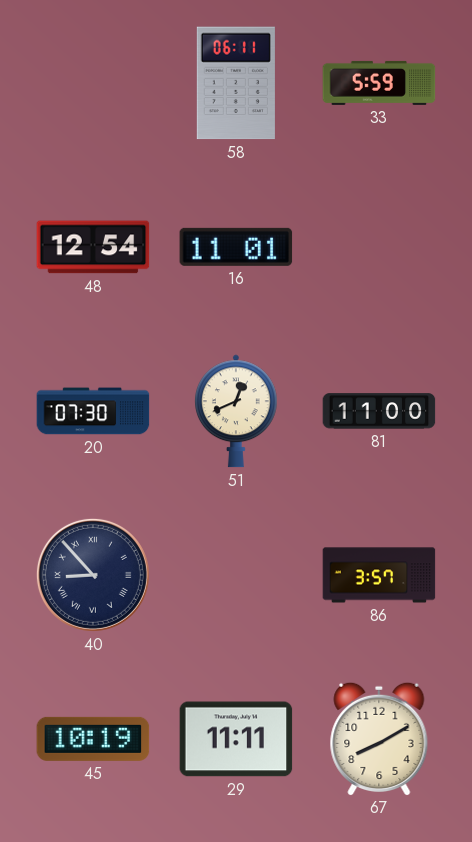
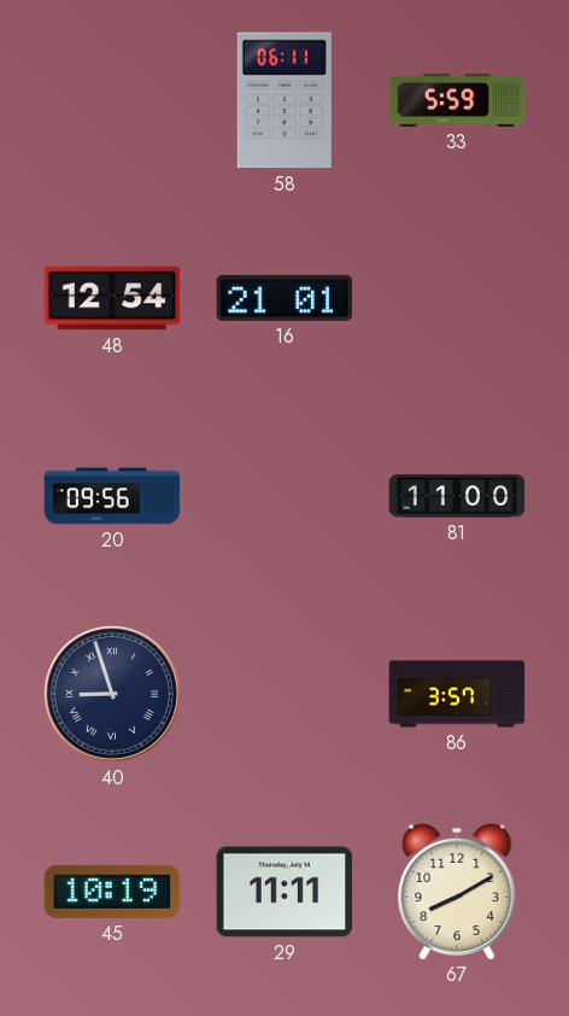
16: 11:01 -> 21:01
20: 07:30 -> 09:56
51: 12:41 -> none
40: 8:53 -> 8:57
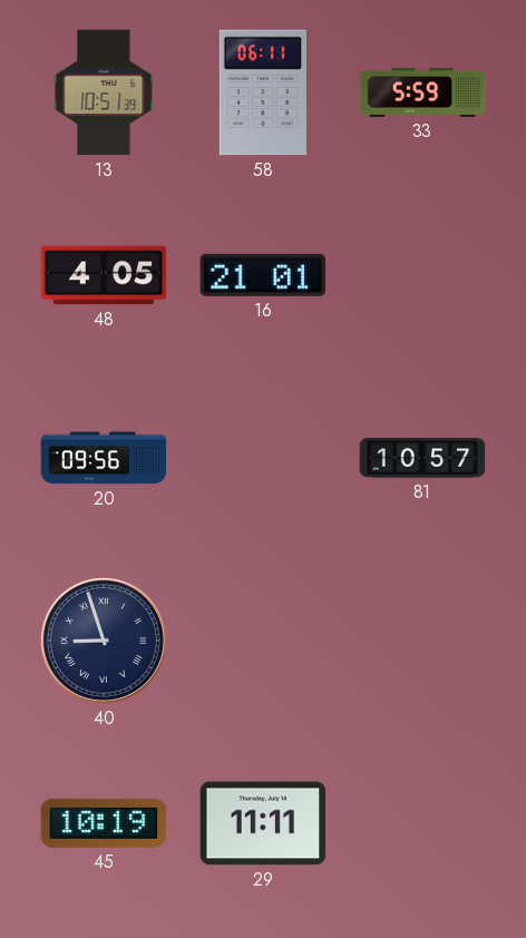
13: none -> 10:51
48: 12:54 -> 4:05
81: 11:00 -> 10:57
86: 3:57 -> none
67: 8:10 -> none
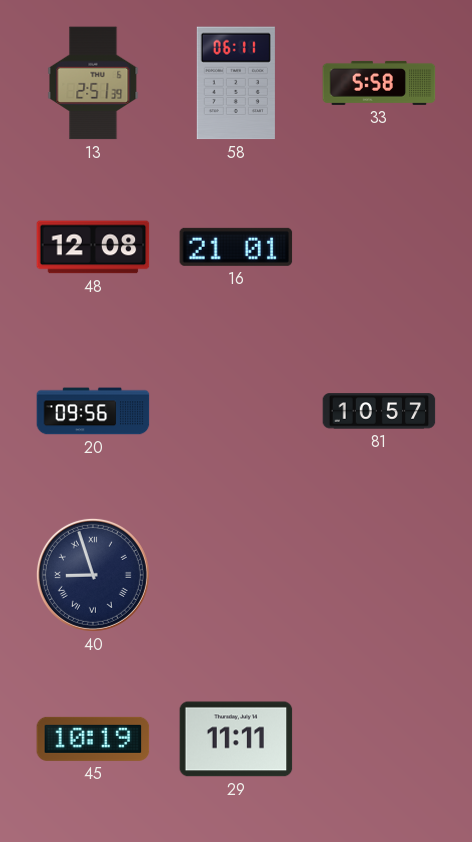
13: 10:51 -> 2:51
33: 5:59 -> 5:58
48: 4:05 -> 12:08
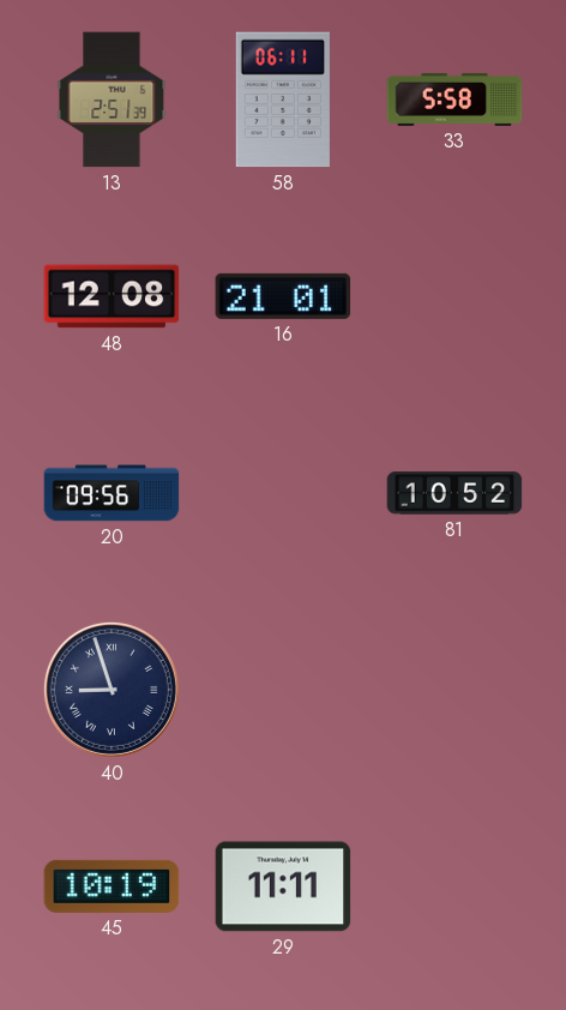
81: 10:57 -> 10:52
